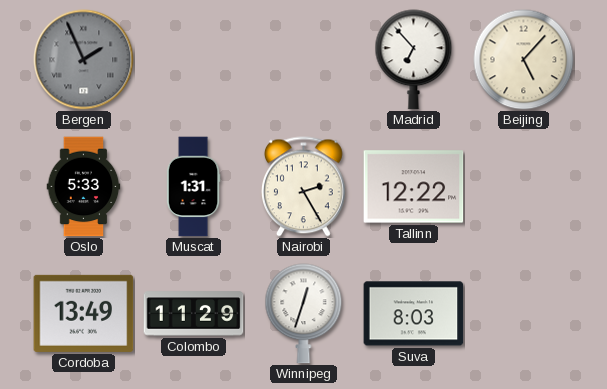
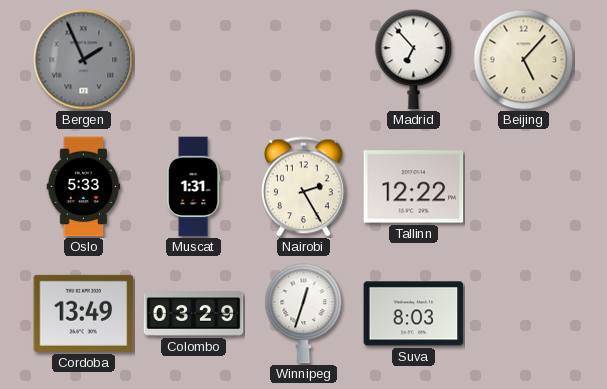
Colombo: 11:29 -> 03:29
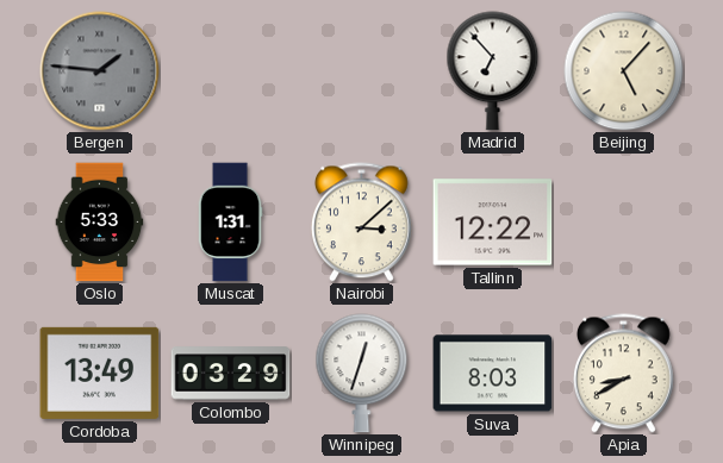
Bergen: 1:56 -> 1:46
Nairobi: 2:25 -> 3:08
Apia: none -> 8:40
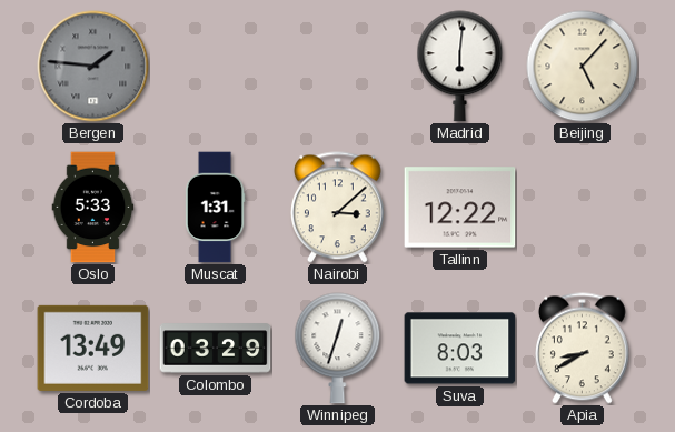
Madrid: 6:53 -> 6:01
